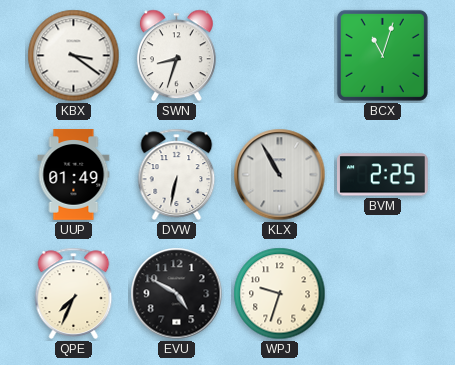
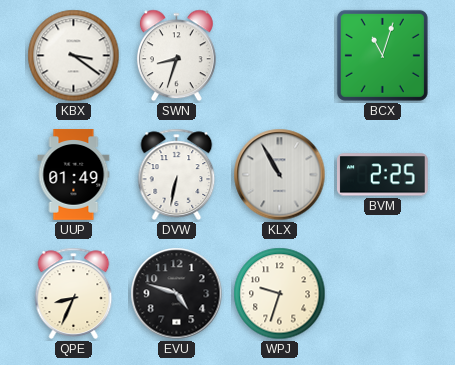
QPE: 7:34 -> 8:34
EVU: 4:50 -> 4:48
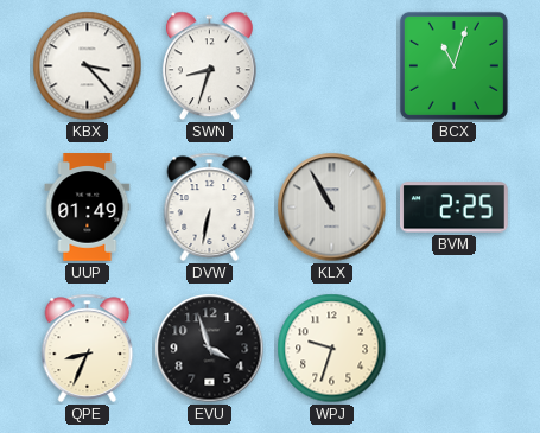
KBX: 3:21 -> 3:23
EVU: 4:48 -> 3:57
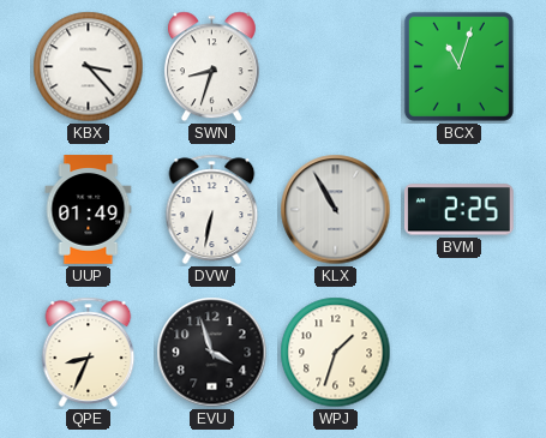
WPJ: 9:33 -> 1:33
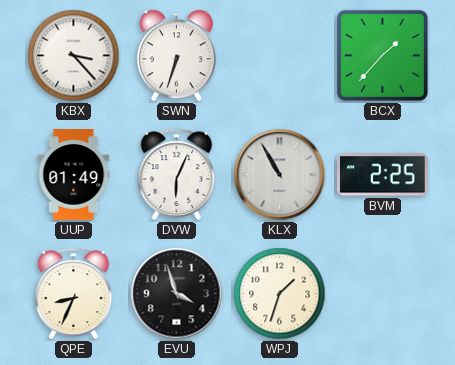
SWN: 8:33 -> 6:33
BCX: 11:03 -> 1:37
DVW: 6:32 -> 6:04
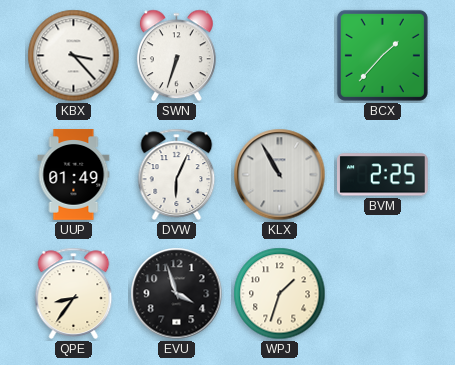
QPE: 8:34 -> 8:36
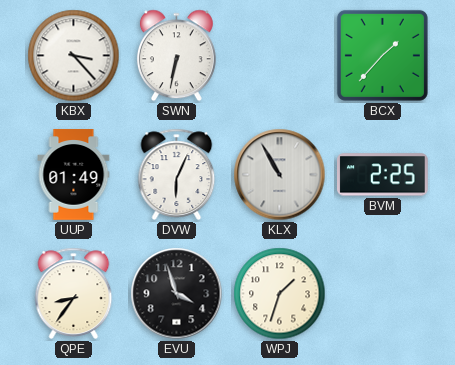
SWN: 6:33 -> 6:32
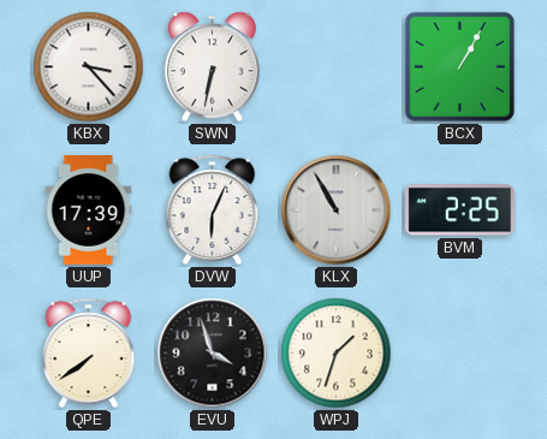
BCX: 1:37 -> 1:05
UUP: 01:49 -> 17:39
QPE: 8:36 -> 7:39
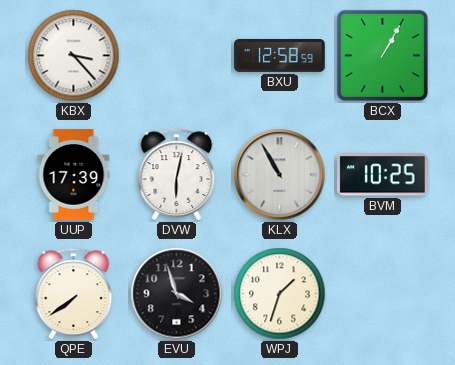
SWN: 6:32 -> none
BXU: none -> 12:58
DVW: 6:04 -> 6:02
BVM: 2:25 -> 10:25
